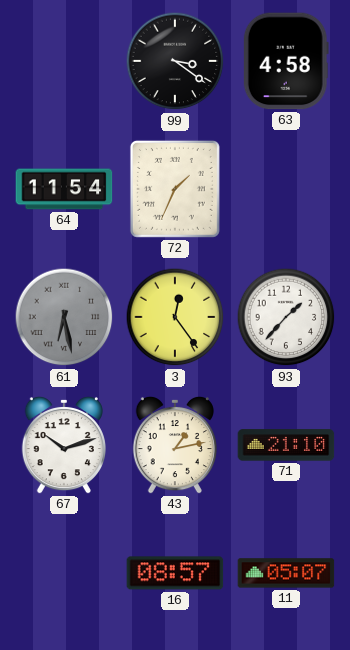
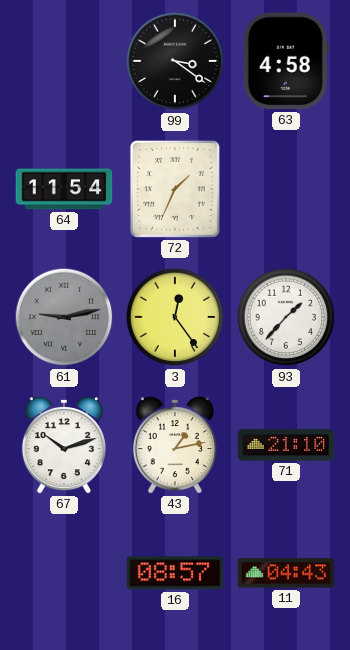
61: 6:28 -> 9:13
11: 05:07 -> 04:43
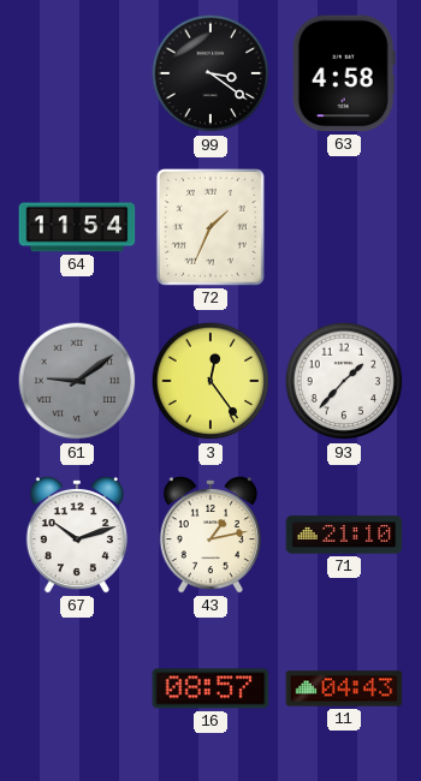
61: 9:13 -> 9:09
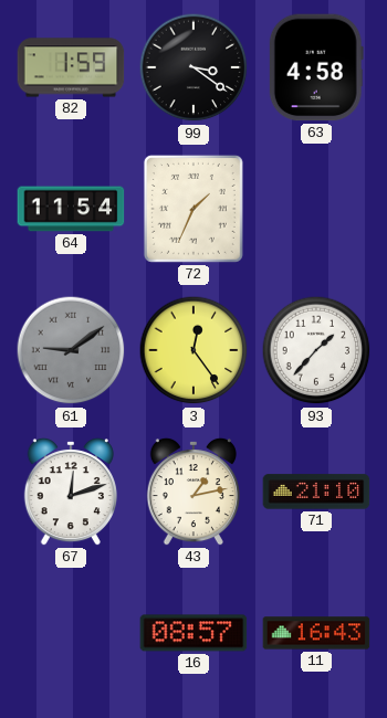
82: none -> 1:59
67: 10:12 -> 12:12
11: 04:43 -> 16:43
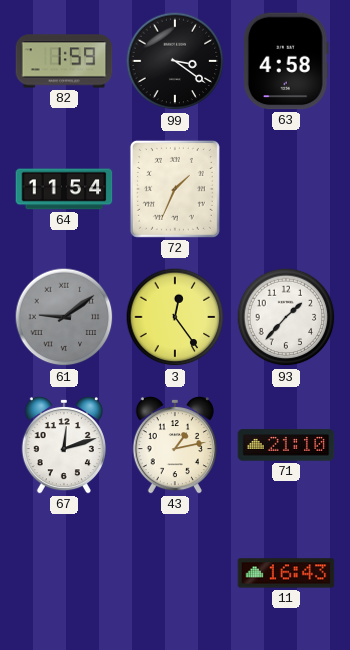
16: 08:57 -> none
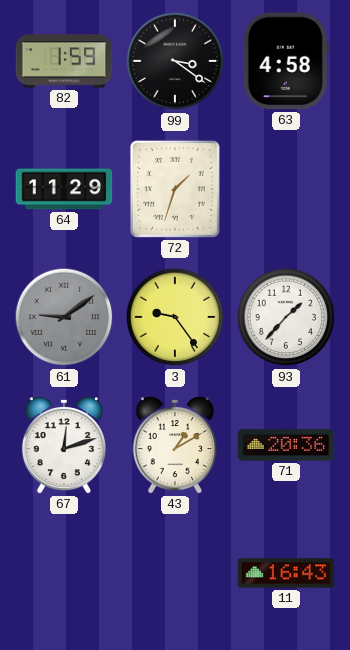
64: 11:54 -> 11:29
72: 1:34 -> 1:33
3: 12:24 -> 9:24
43: 1:13 -> 1:10
71: 21:10 -> 20:36
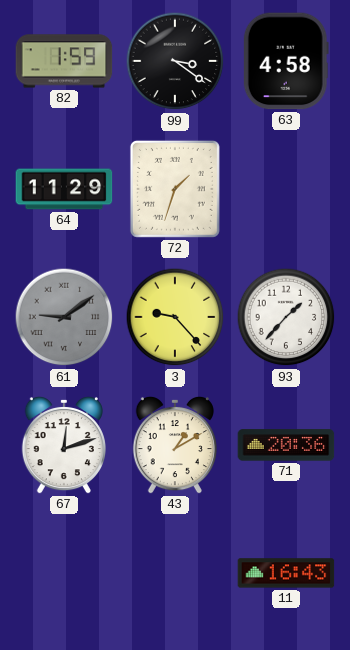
3: 9:24 -> 9:23
